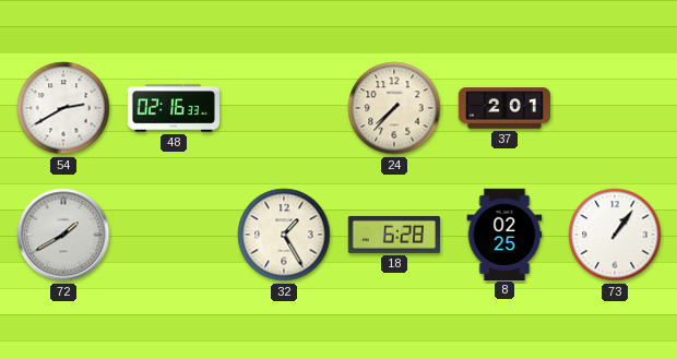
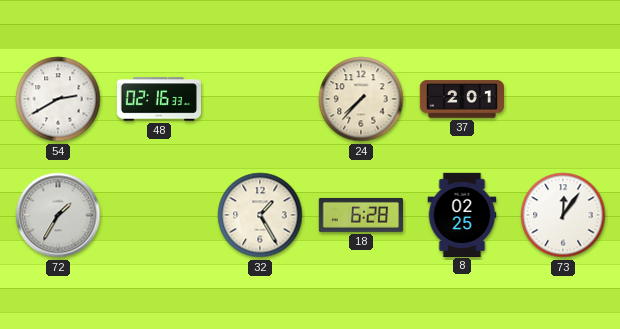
72: 1:40 -> 1:35
73: 1:06 -> 12:06
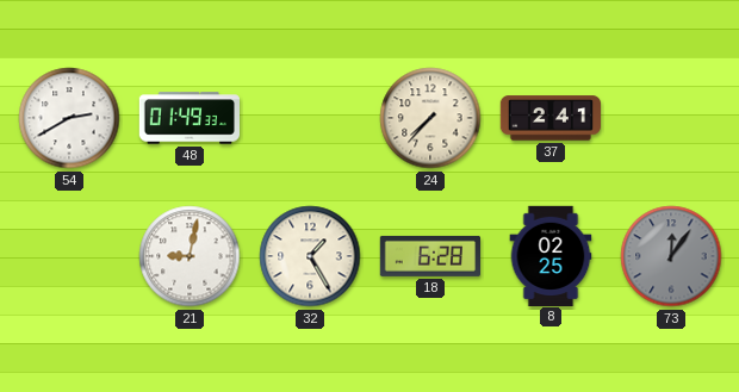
48: 02:16 -> 01:49
37: 2:01 -> 2:41
72: 1:35 -> none
21: none -> 9:02
73 dial: white -> grey
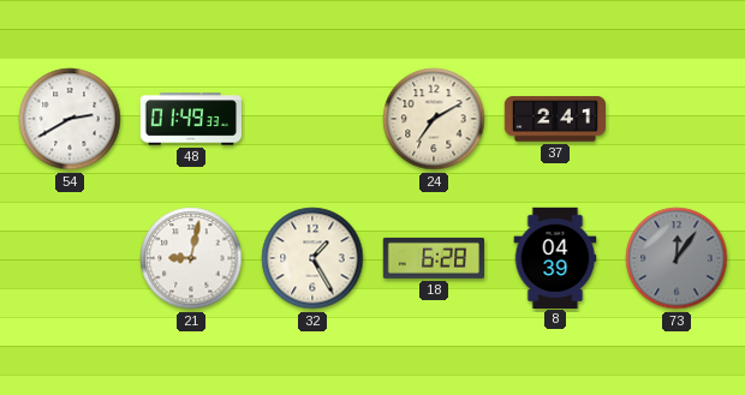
24: 7:37 -> 7:10
8: 02:25 -> 04:39
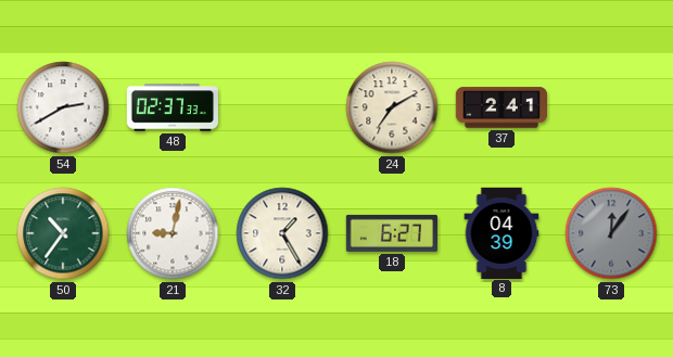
48: 01:49 -> 02:37
50: none -> 10:36
18: 6:28 -> 6:27
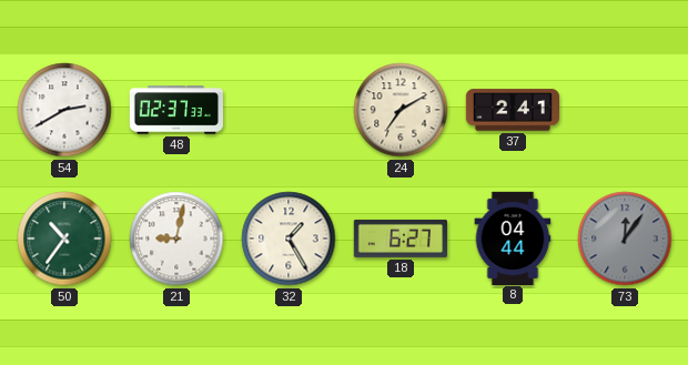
8: 04:39 -> 04:44
